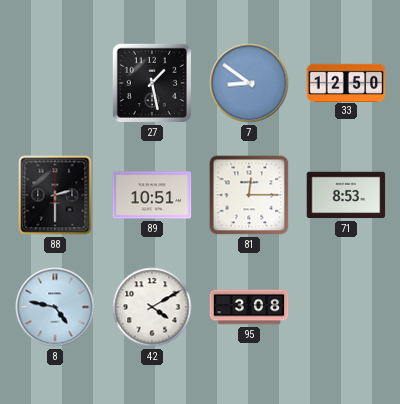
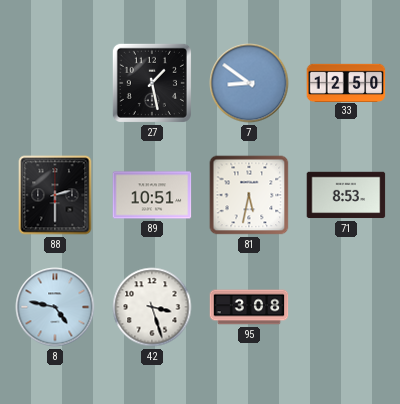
81: 12:15 -> 5:32
42: 4:10 -> 3:27
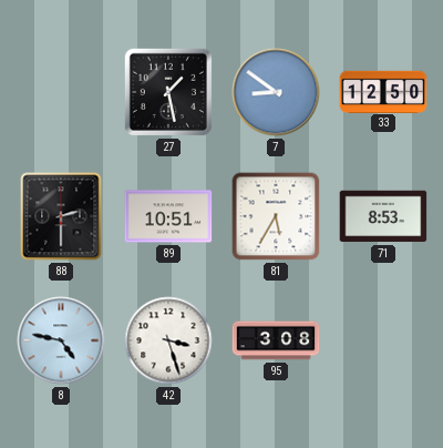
81: 5:32 -> 5:35
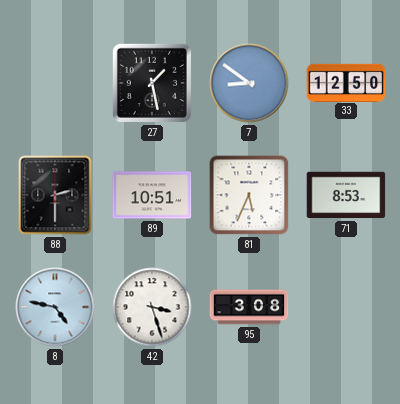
81: 5:35 -> 5:34
